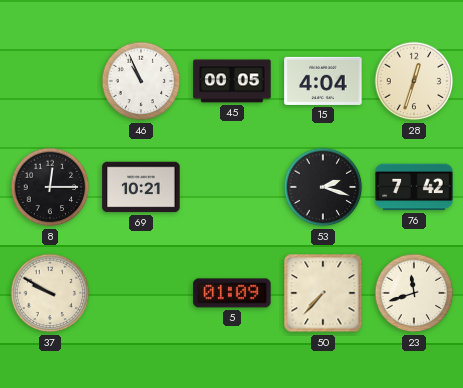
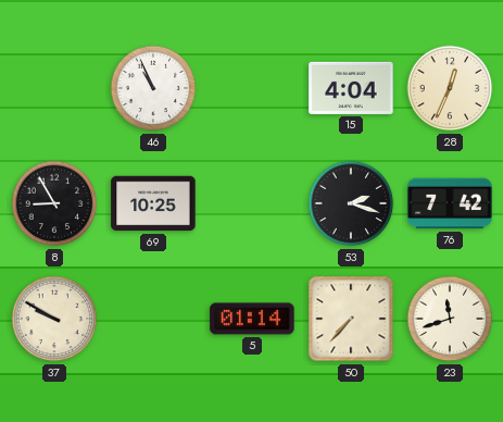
45: 00:05 -> none
28: 12:33 -> 12:34
8: 12:15 -> 8:55
69: 10:21 -> 10:25
5: 01:09 -> 01:14
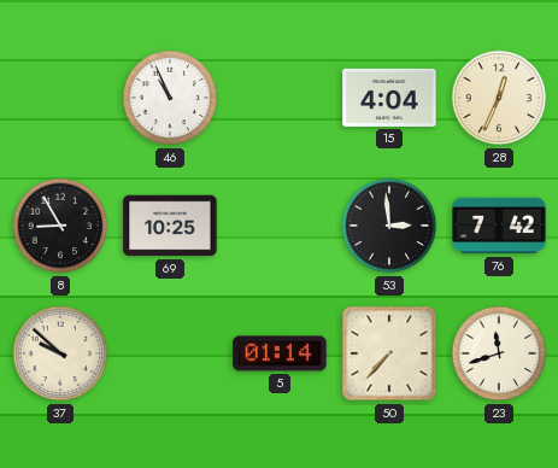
53: 2:18 -> 2:59
37: 9:50 -> 9:52
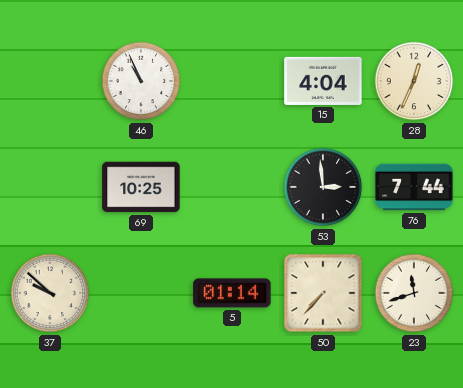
8: 8:55 -> none
76: 7:42 -> 7:44
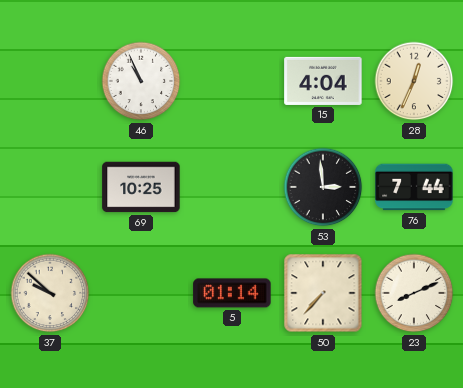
23: 11:42 -> 8:11
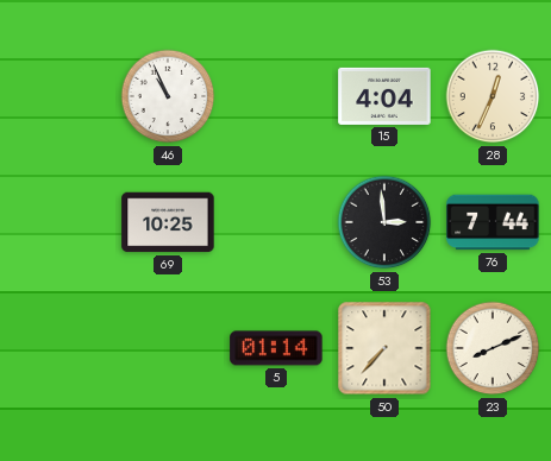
37: 9:52 -> none
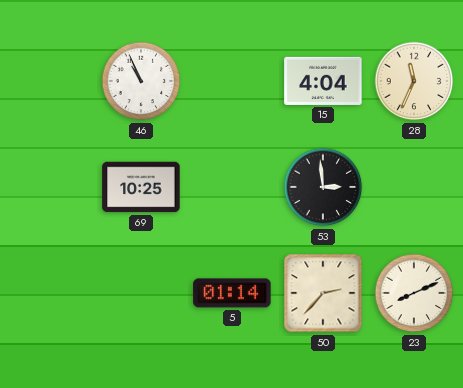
28: 12:34 -> 11:34
76: 7:44 -> none
50: 7:37 -> 2:37
